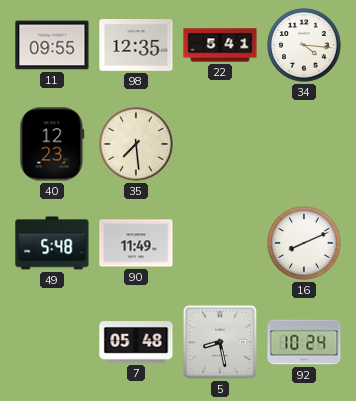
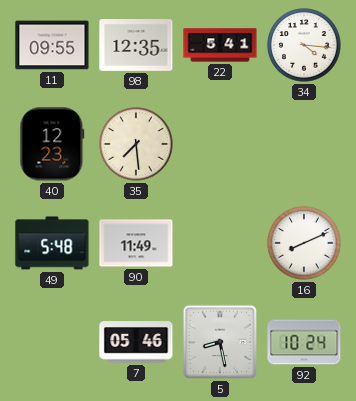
7: 05:48 -> 05:46
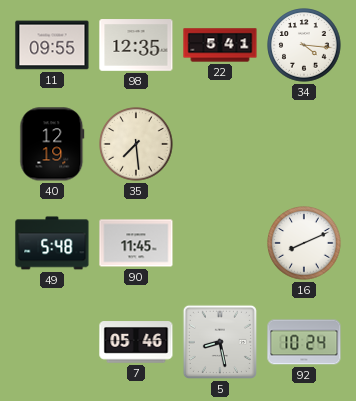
40: 12:23 -> 12:19
90: 11:49 -> 11:45
